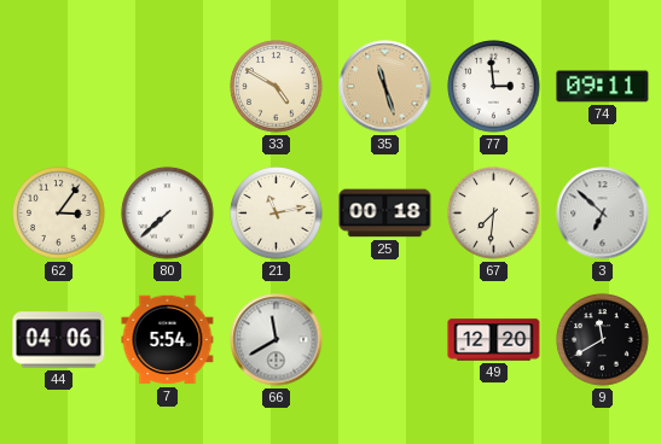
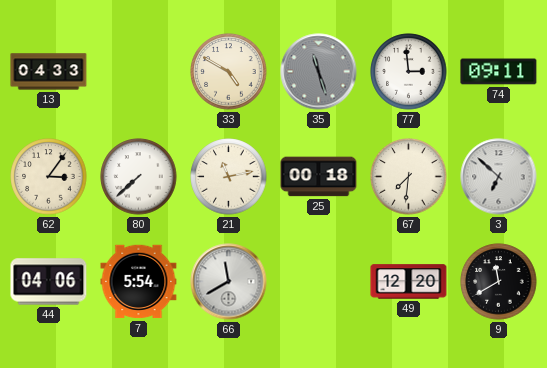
13: none -> 04:33
35 dial: champagne -> grey
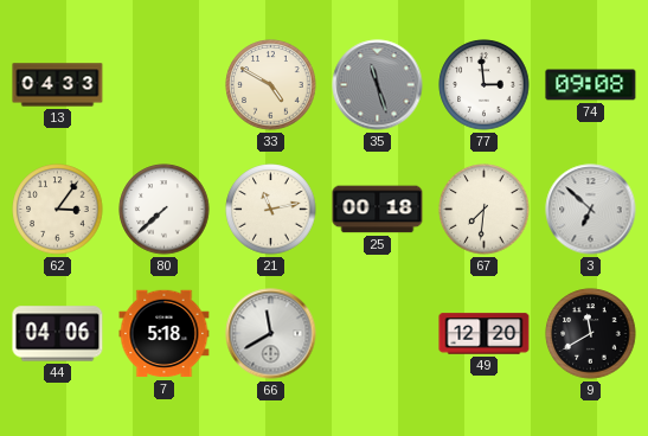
74: 09:11 -> 09:08
7: 5:54 -> 5:18
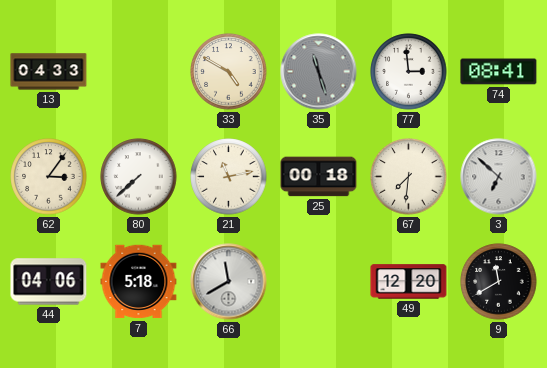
74: 09:08 -> 08:41
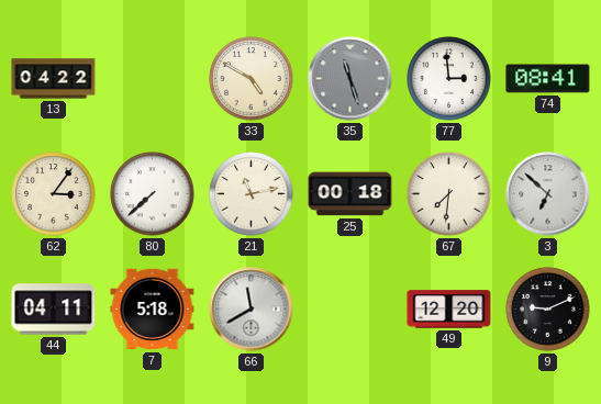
13: 04:33 -> 04:22
44: 04:06 -> 04:11
9: 11:40 -> 9:11
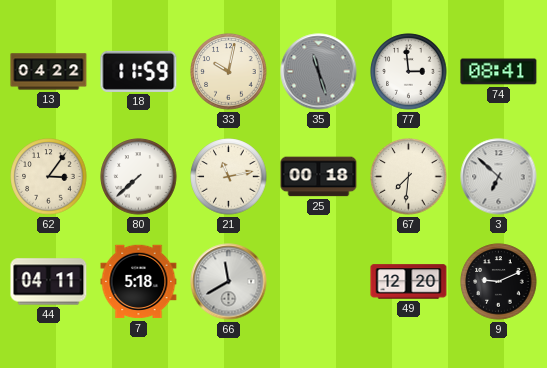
18: none -> 11:59
33: 4:50 -> 10:02
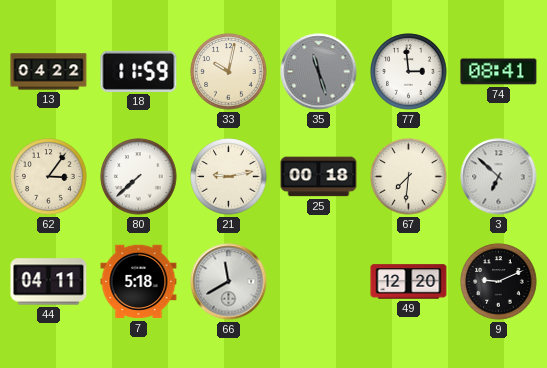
21: 11:13 -> 9:13
